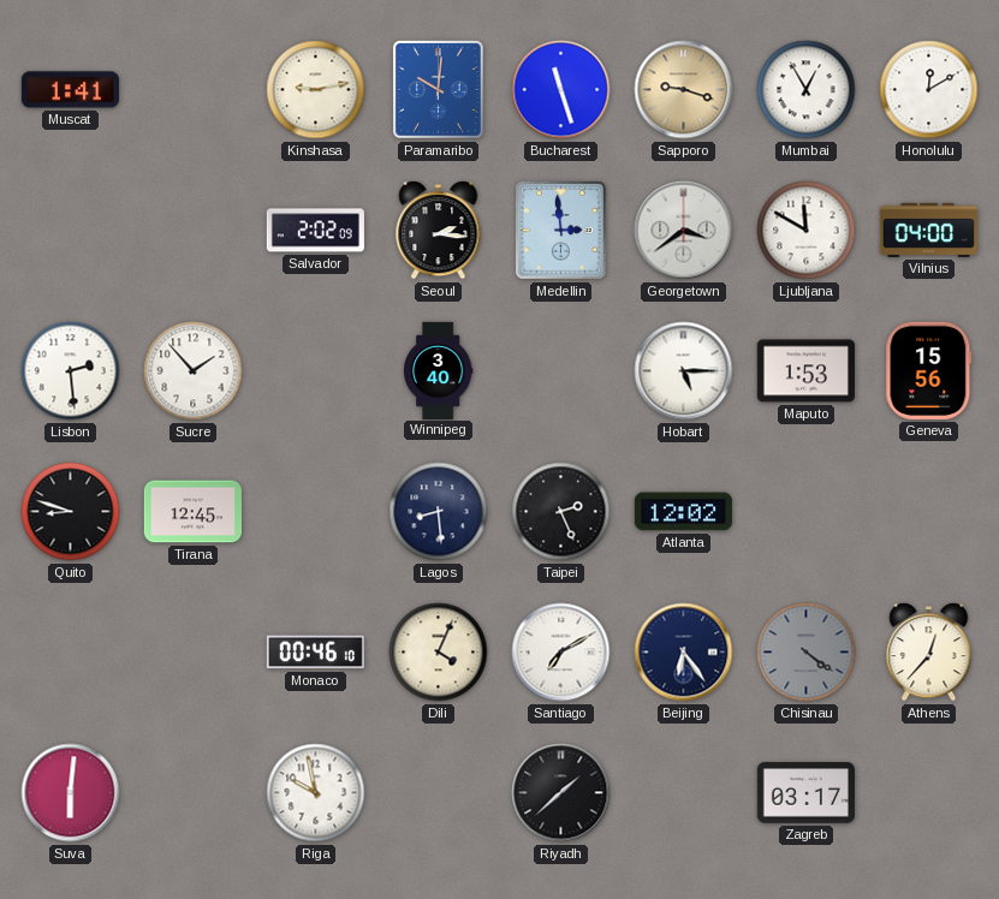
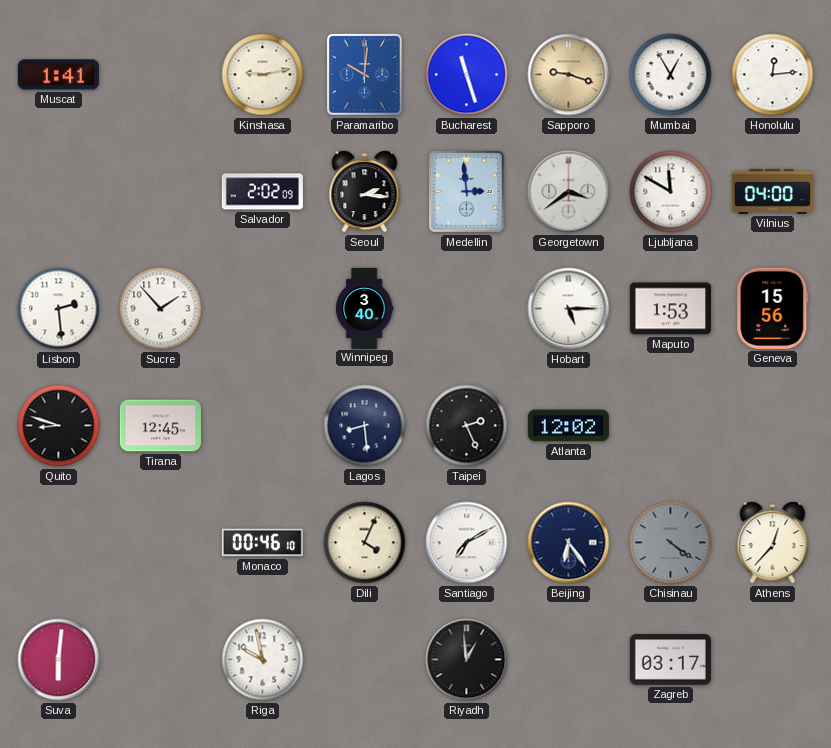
Honolulu: 12:10 -> 12:14
Riyadh: 1:38 -> 12:59
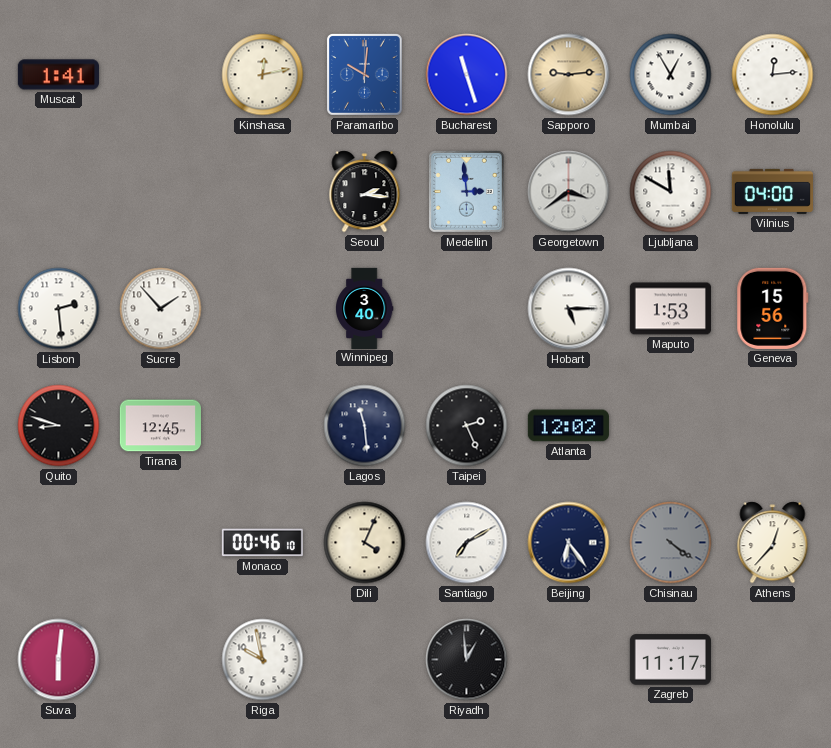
Kinshasa: 9:13 -> 12:13
Sapporo: 9:18 -> 9:14
Salvador: 2:02 -> none
Lagos: 8:29 -> 11:29
Zagreb: 03:17 -> 11:17
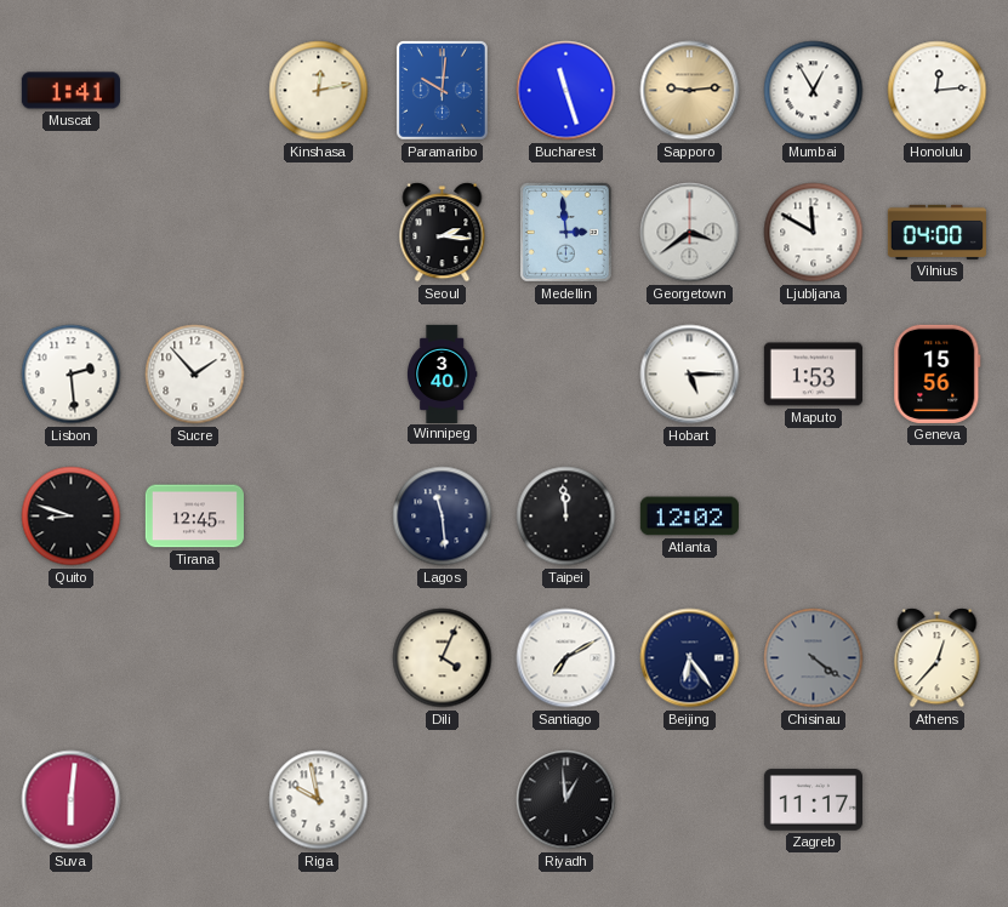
Taipei: 2:26 -> 11:59
Monaco: 00:46 -> none
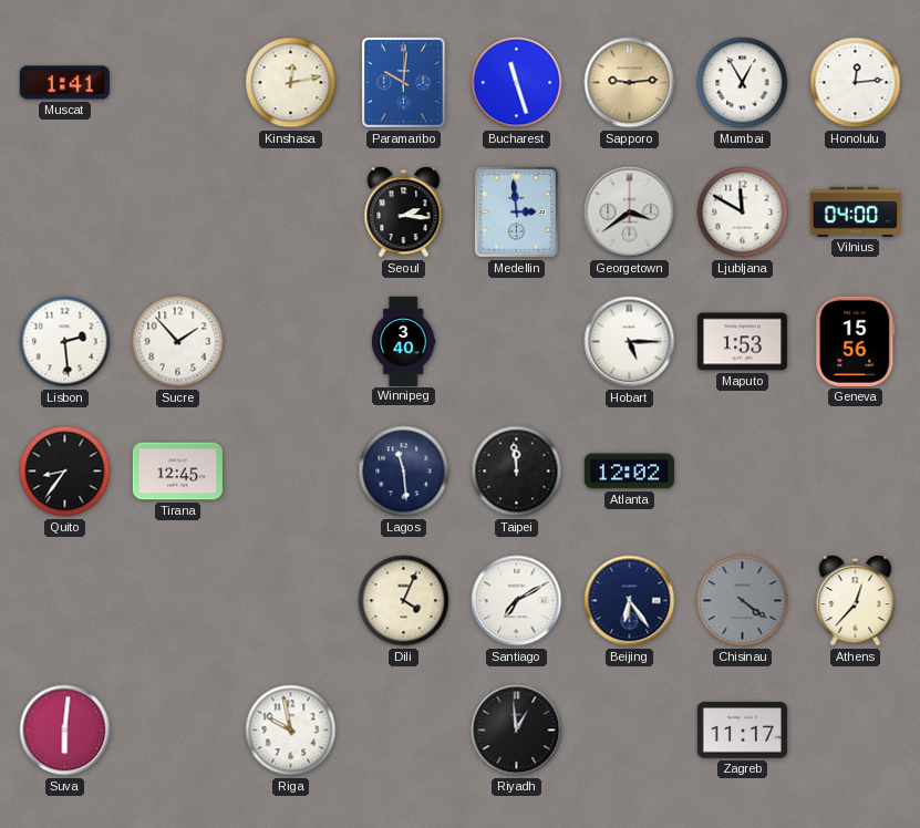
Quito: 8:48 -> 8:36
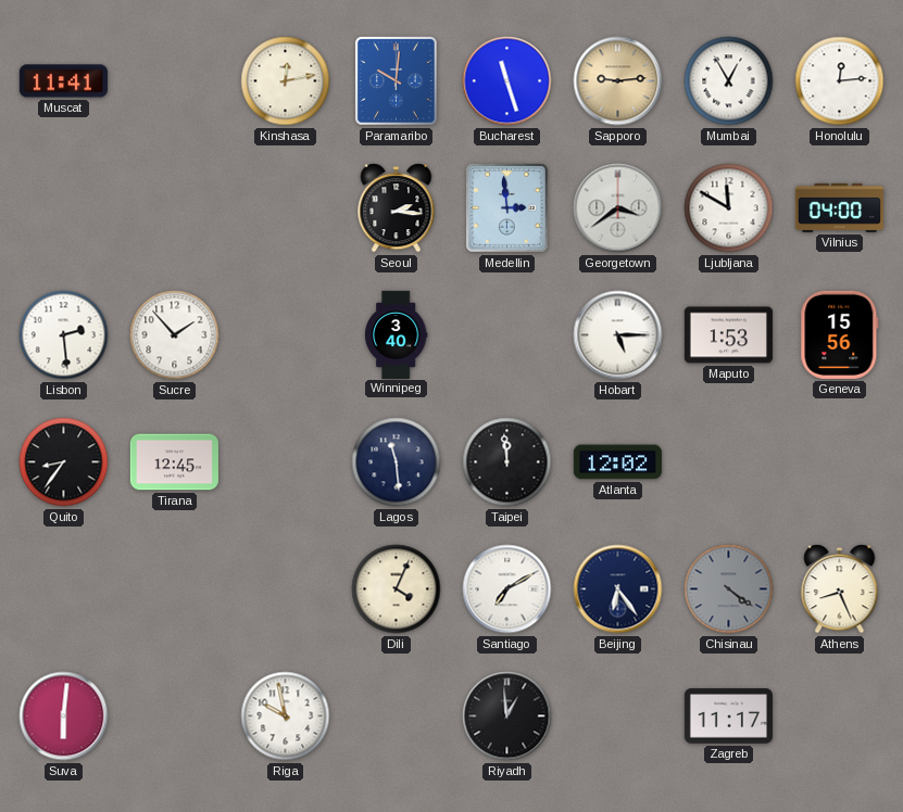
Muscat: 1:41 -> 11:41
Athens: 12:37 -> 8:26
